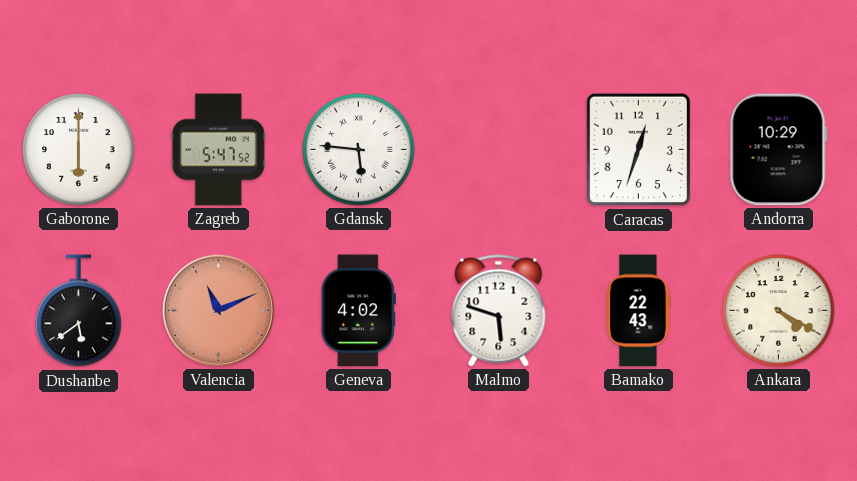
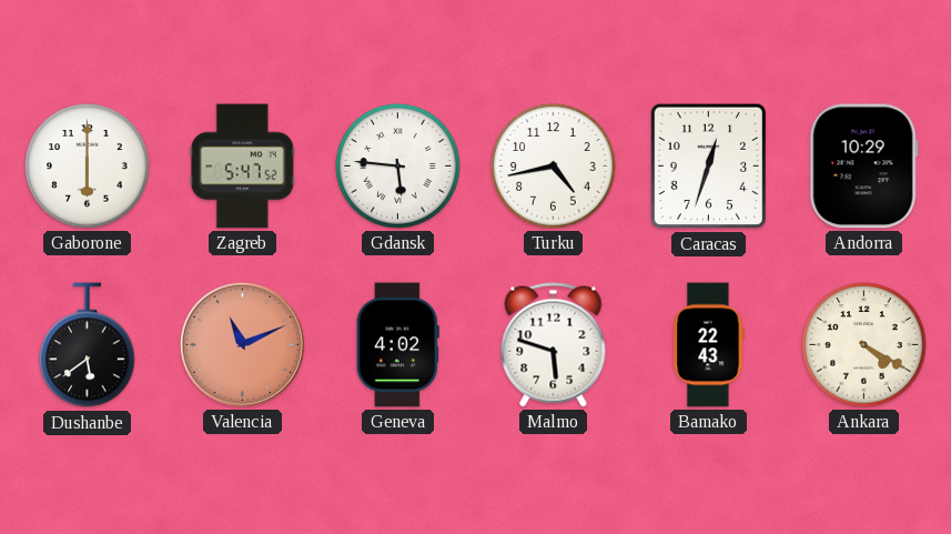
Turku: none -> 4:43
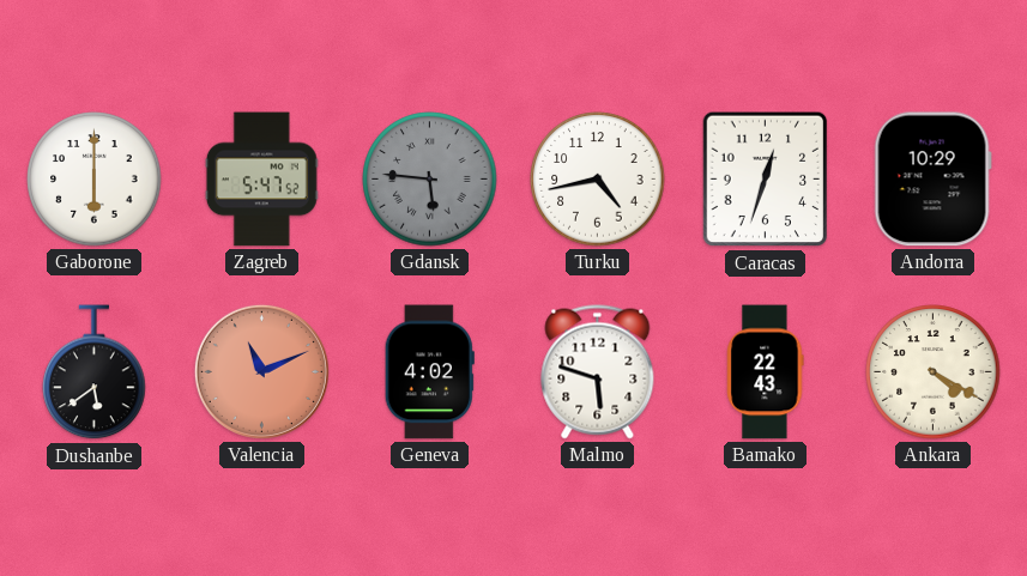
Gdansk dial: white -> grey
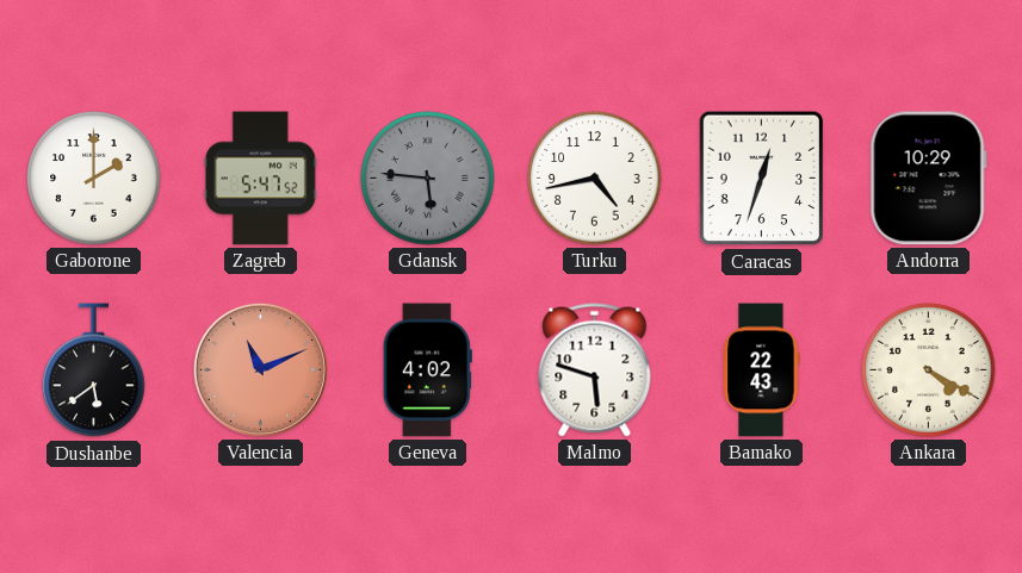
Gaborone: 6:00 -> 2:00
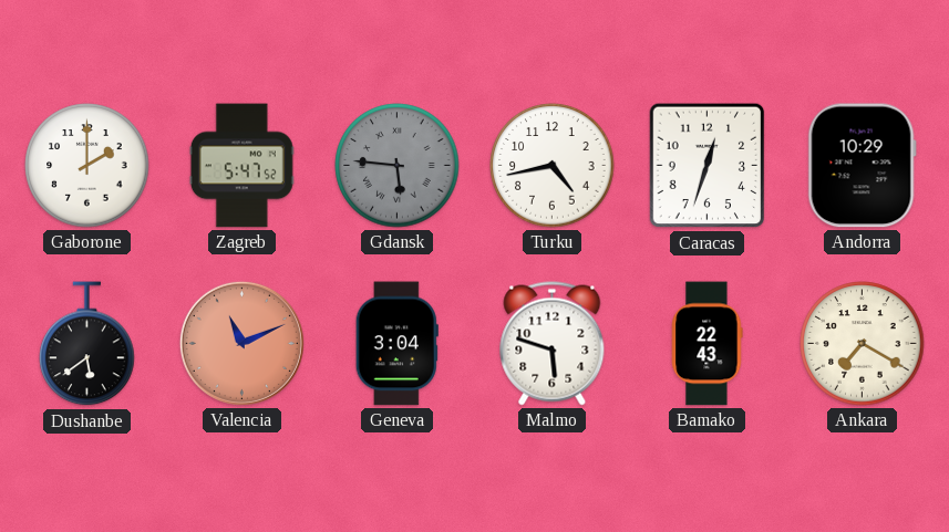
Geneva: 4:02 -> 3:04
Ankara: 4:20 -> 7:20
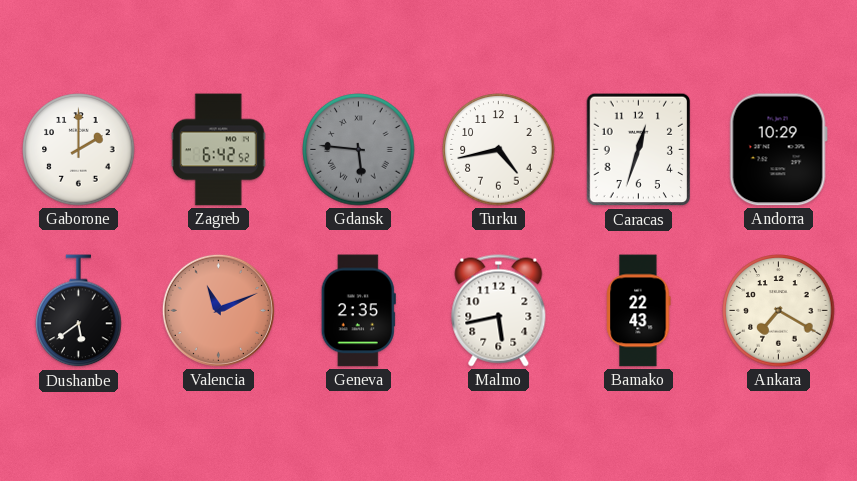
Zagreb: 5:47 -> 6:42
Geneva: 3:04 -> 2:35
Malmo: 5:48 -> 5:43
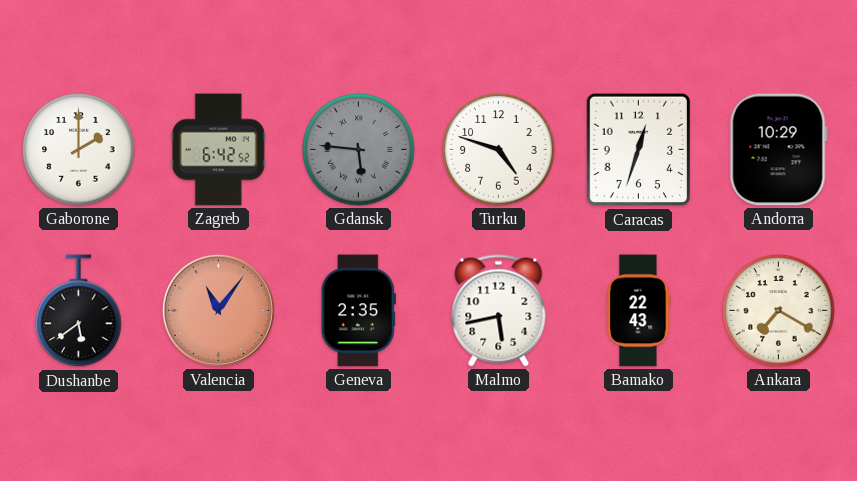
Turku: 4:43 -> 4:48
Valencia: 11:11 -> 11:06
